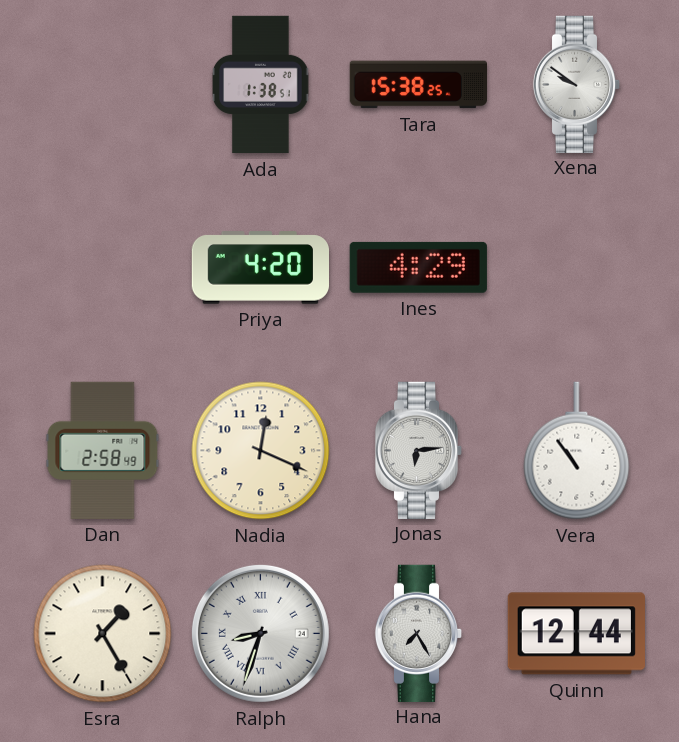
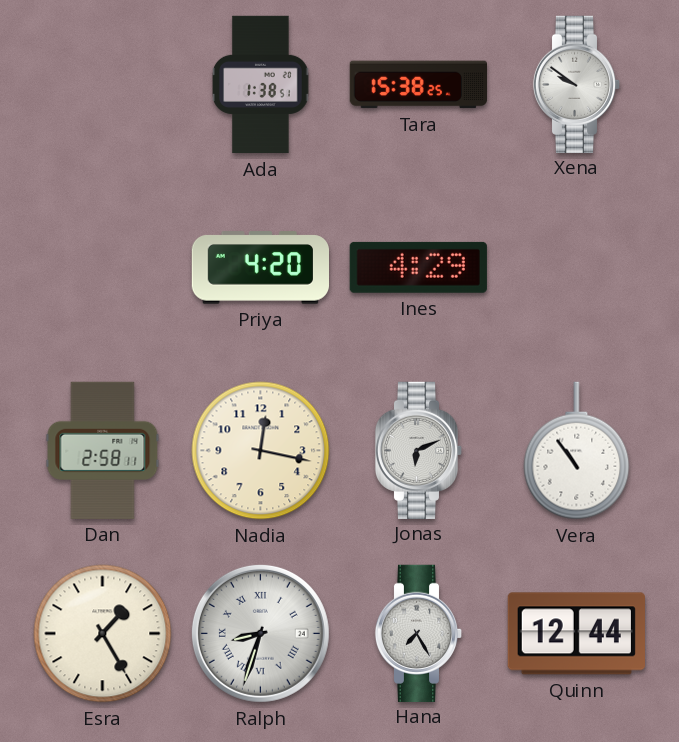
Dan: 2:58:49 -> 2:58:11
Nadia: 12:19 -> 12:17
Jonas: 6:14 -> 6:11
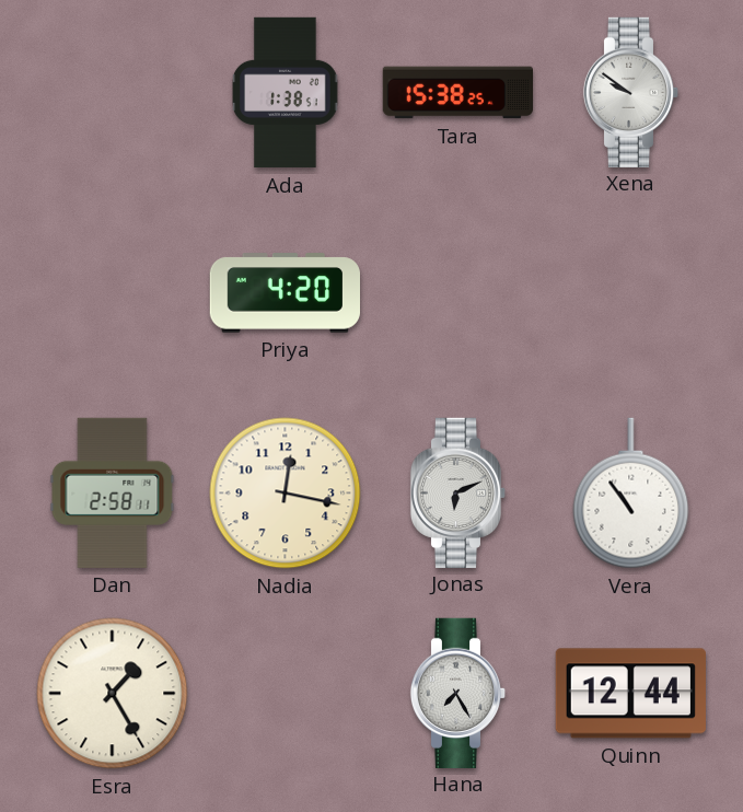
Ines: 4:29 -> none
Ralph: 8:33 -> none
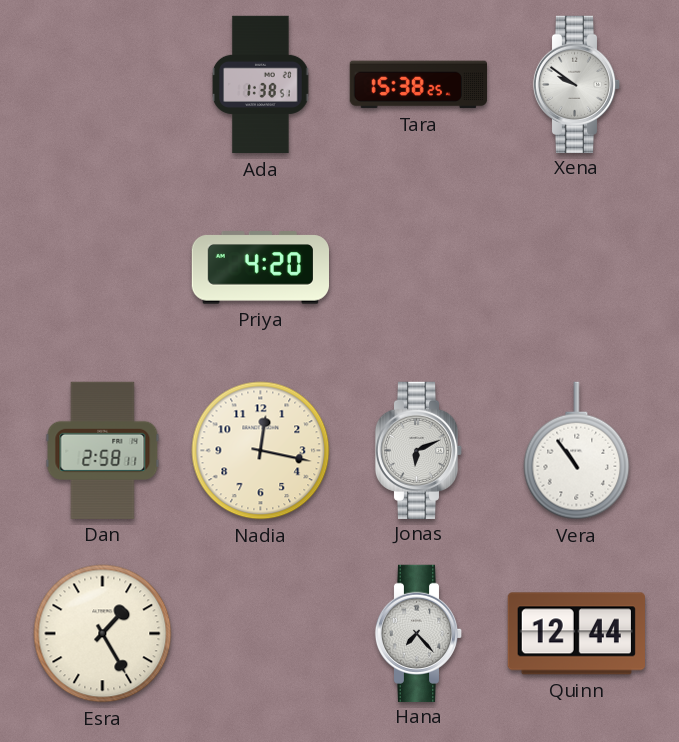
Hana: 7:25 -> 7:23
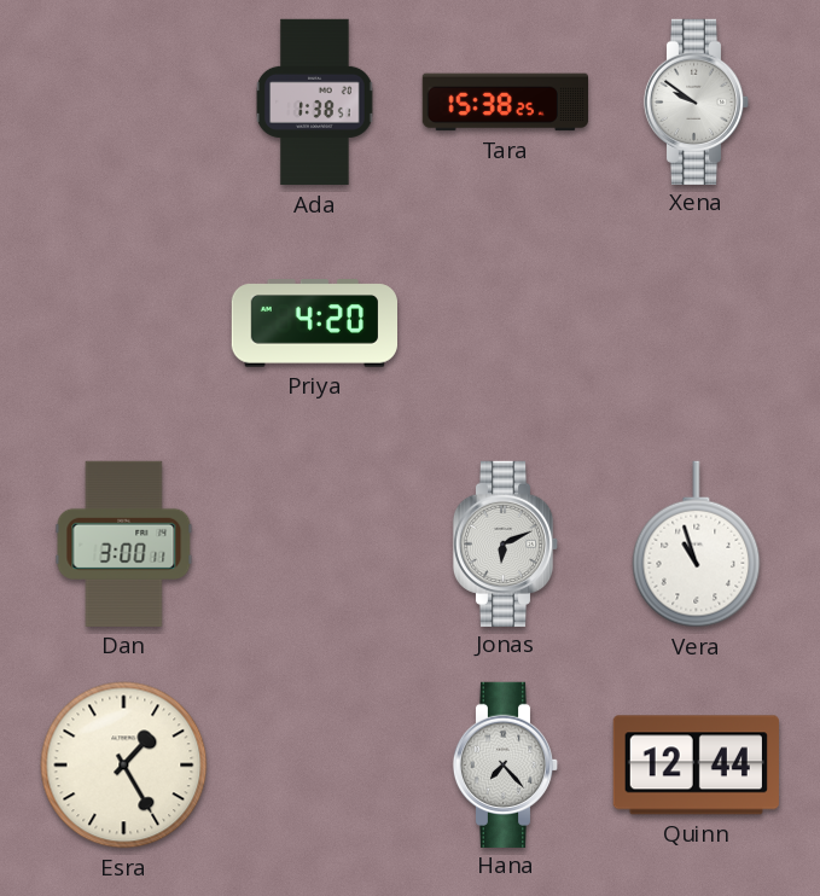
Dan: 2:58 -> 3:00
Nadia: 12:17 -> none
Vera: 10:54 -> 10:57
